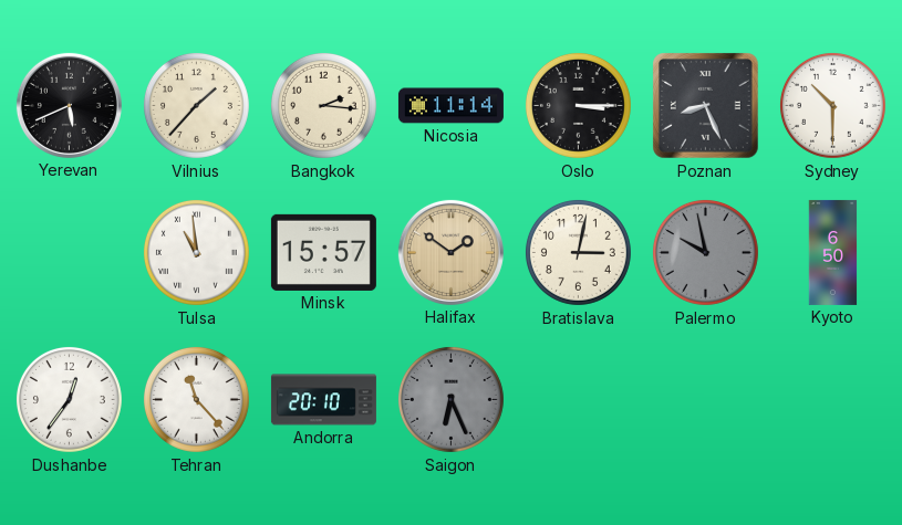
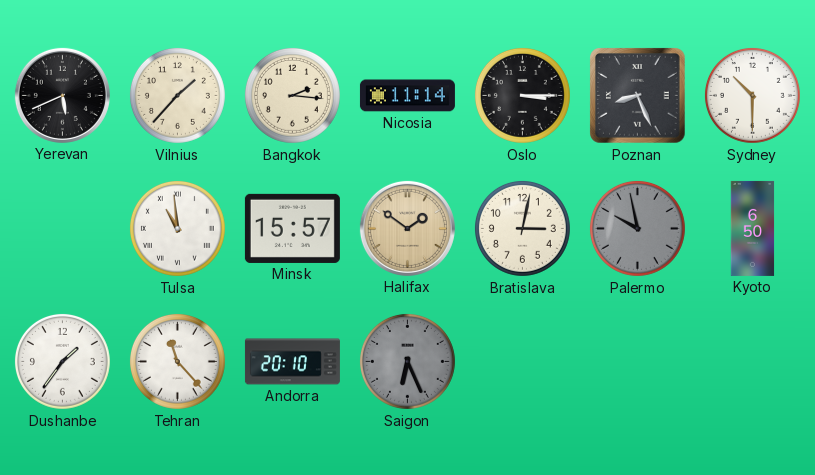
Dushanbe: 12:36 -> 1:36
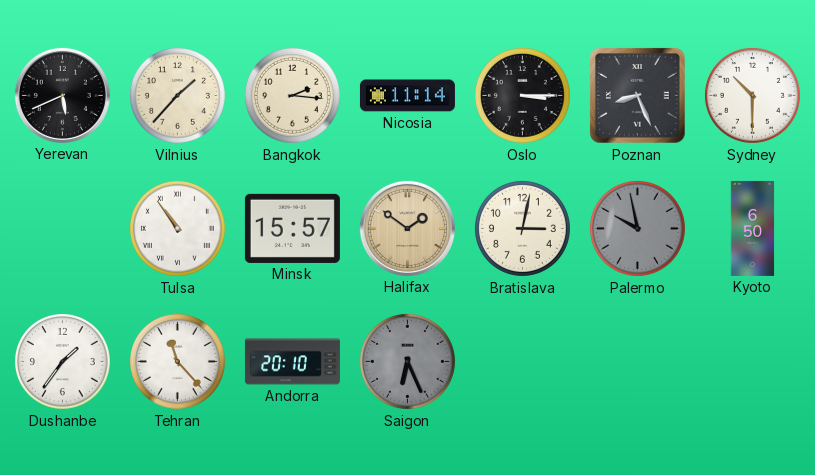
Tulsa: 10:59 -> 10:54
